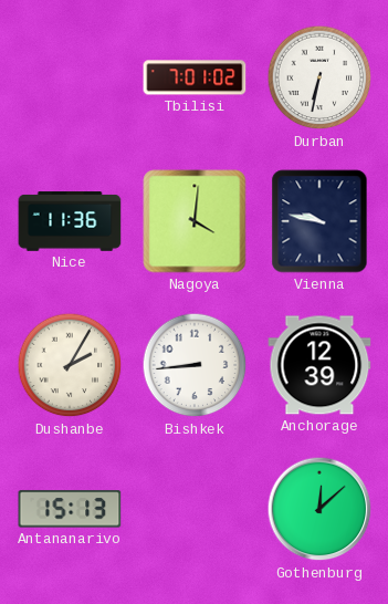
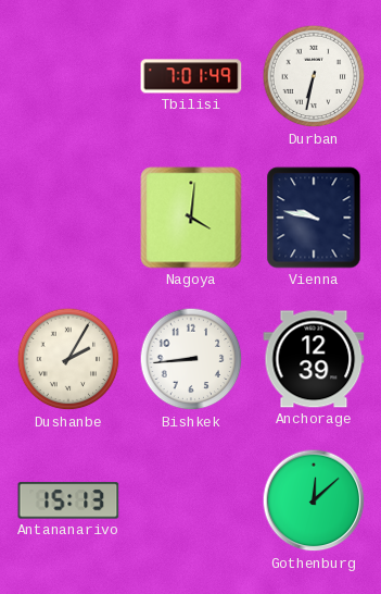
Tbilisi: 7:01:02 -> 7:01:49
Nice: 11:36 -> none
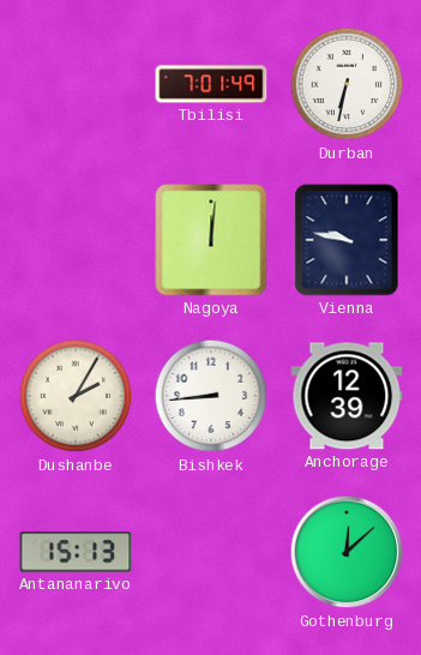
Nagoya: 4:01 -> 12:01
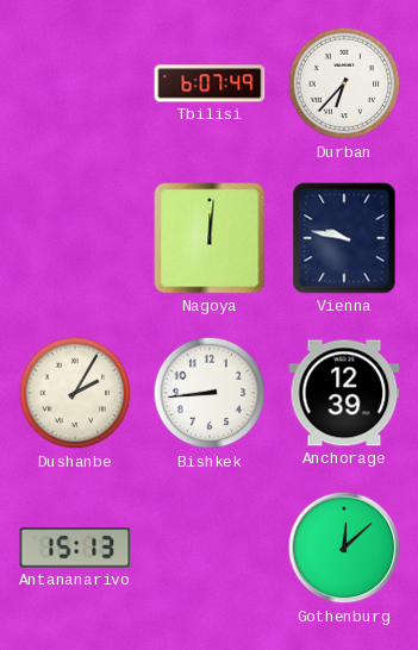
Tbilisi: 7:01 -> 6:07
Durban: 6:32 -> 6:37
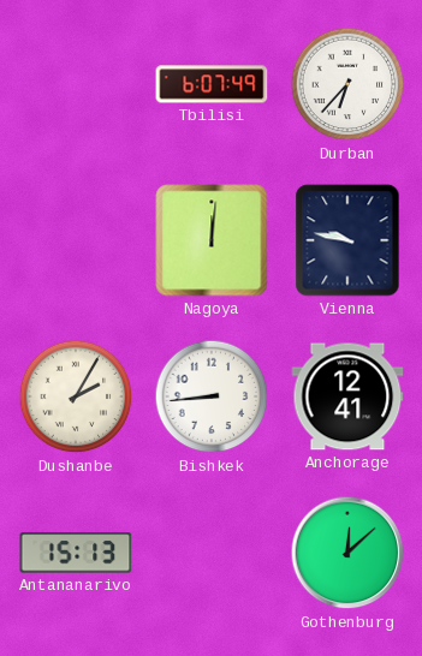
Anchorage: 12:39 -> 12:41
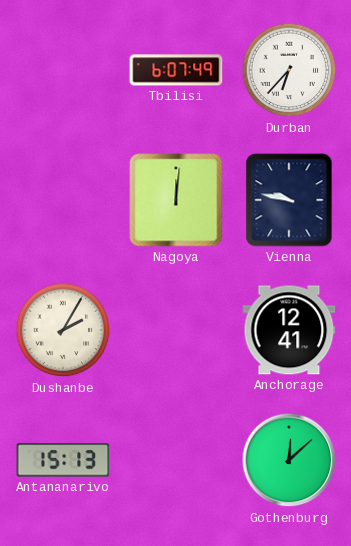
Bishkek: 8:44 -> none
